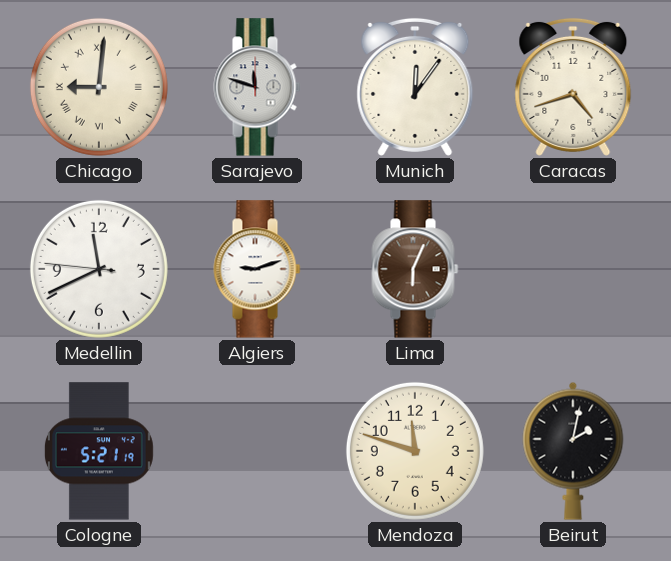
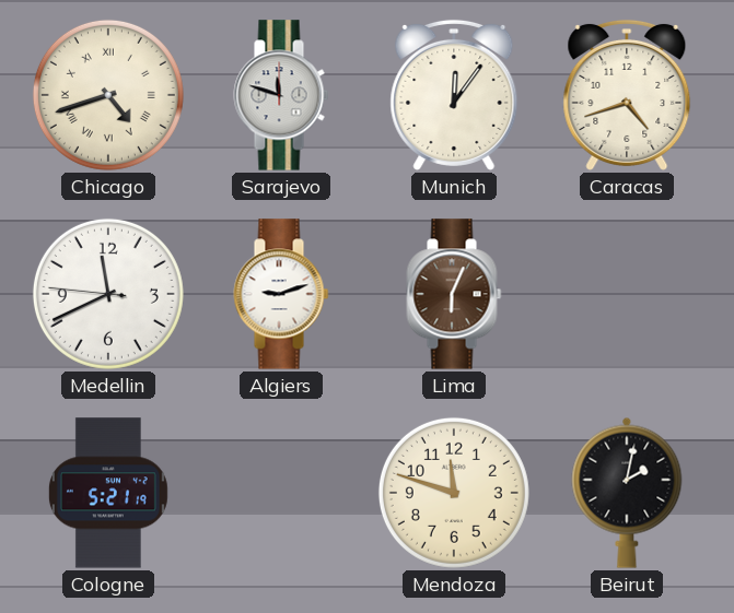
Chicago: 9:01 -> 4:42
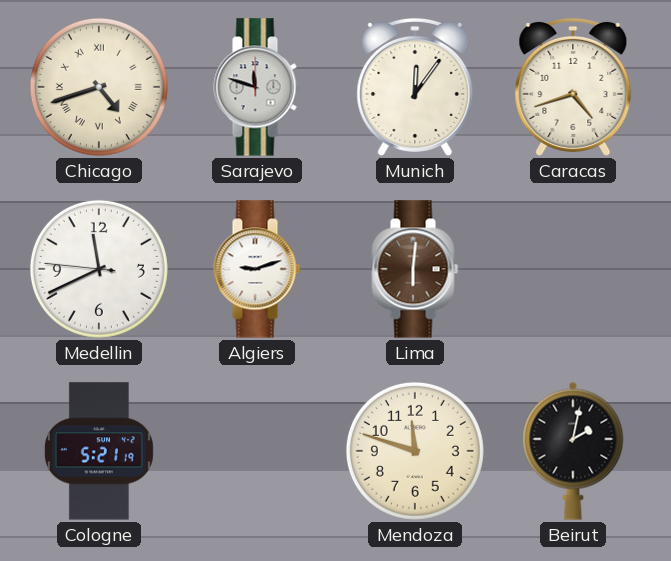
Lima: 6:04 -> 6:01
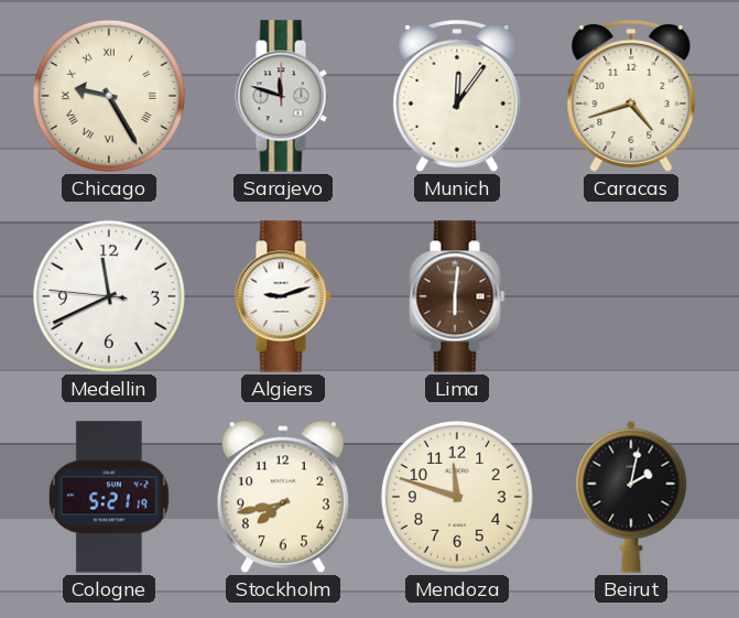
Chicago: 4:42 -> 9:25
Stockholm: none -> 7:43
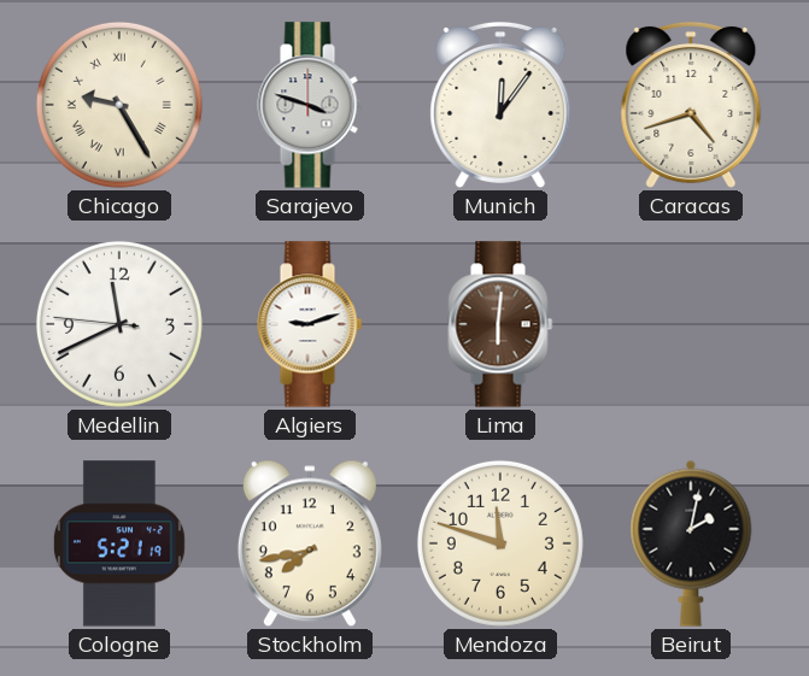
Sarajevo: 11:48 -> 3:48
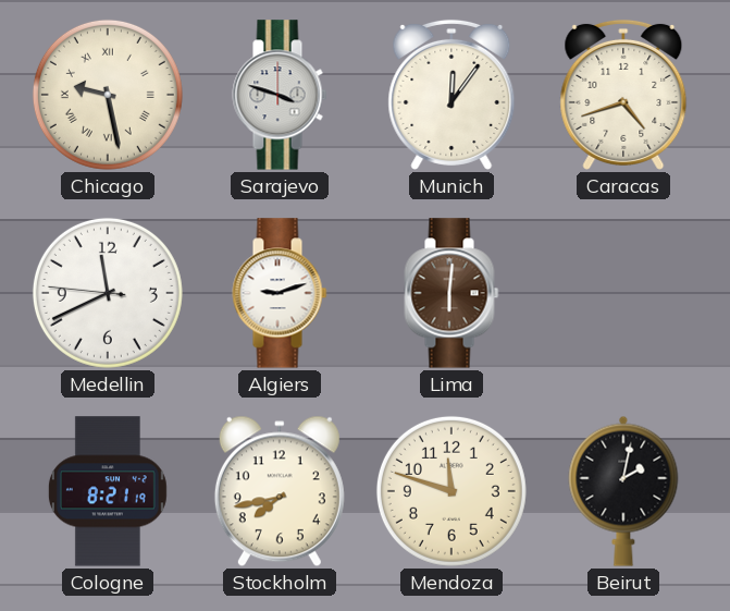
Chicago: 9:25 -> 9:28
Cologne: 5:21 -> 8:21
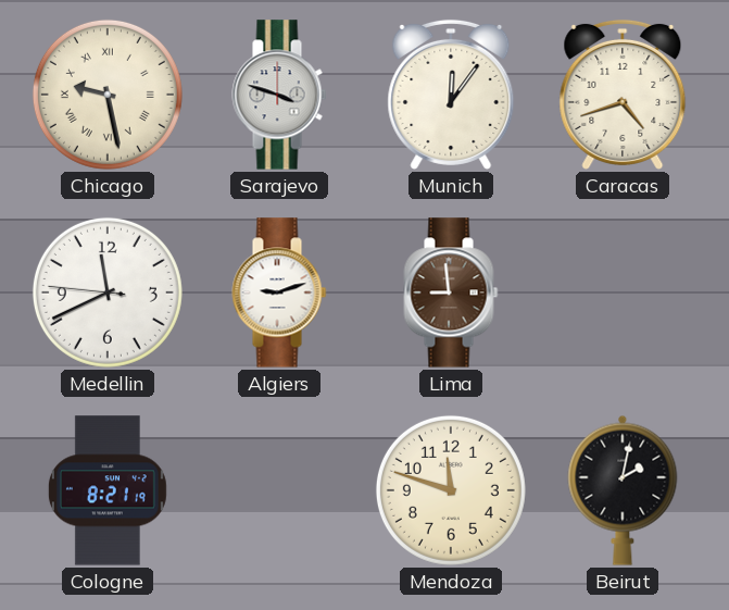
Lima: 6:01 -> 8:59
Stockholm: 7:43 -> none
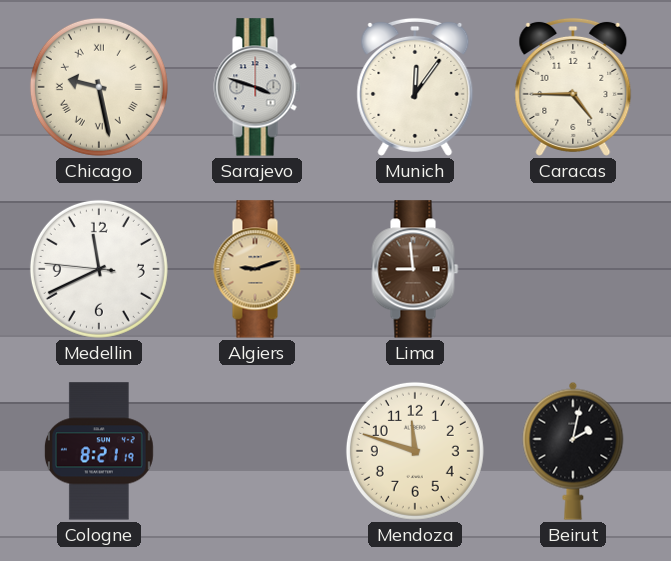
Caracas: 4:42 -> 4:45
Algiers dial: white -> champagne
